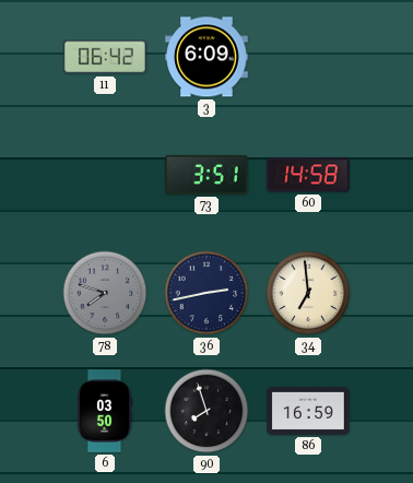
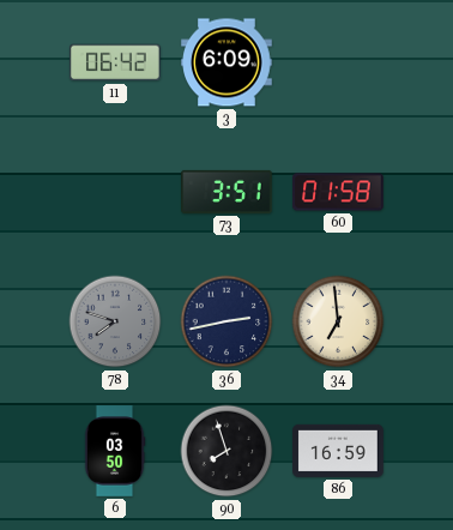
60: 14:58 -> 01:58
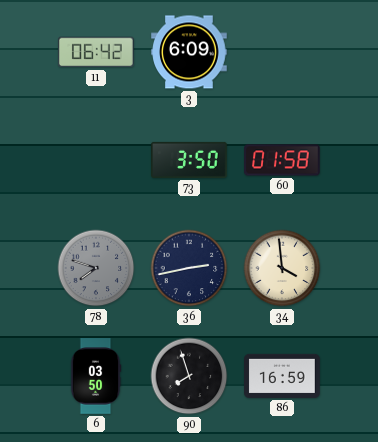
73: 3:51 -> 3:50
34: 6:59 -> 3:59
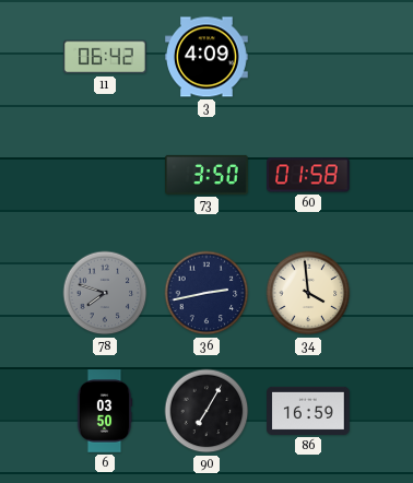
3: 6:09 -> 4:09
90: 7:57 -> 7:05
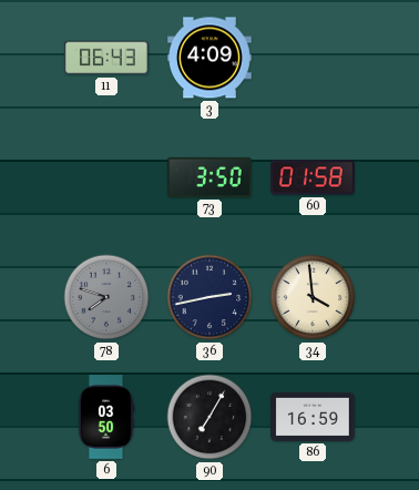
11: 06:42 -> 06:43
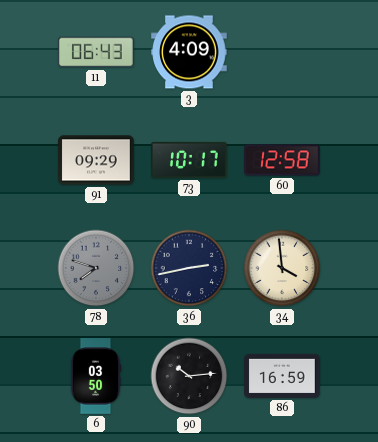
91: none -> 09:29
73: 3:50 -> 10:17
60: 01:58 -> 12:58
90: 7:05 -> 10:14
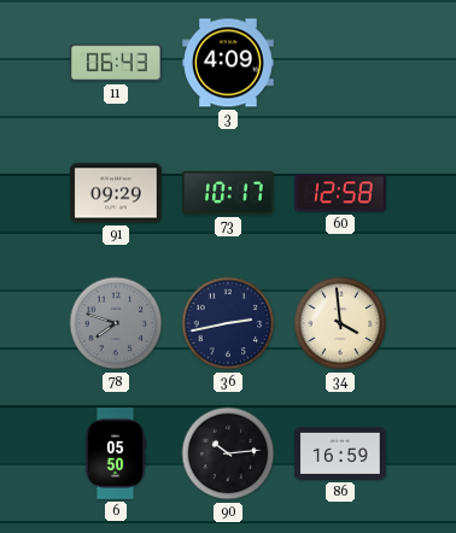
6: 03:50 -> 05:50
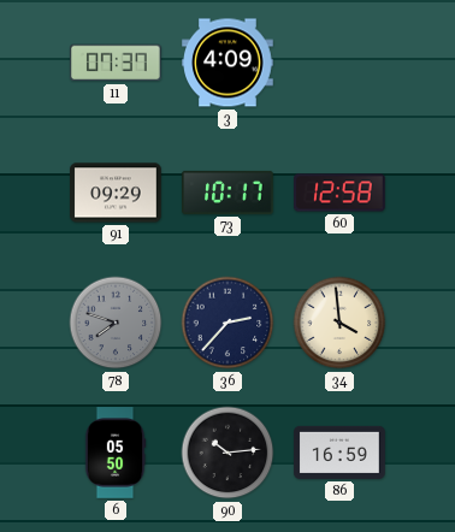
11: 06:43 -> 07:37
36: 2:43 -> 2:37
